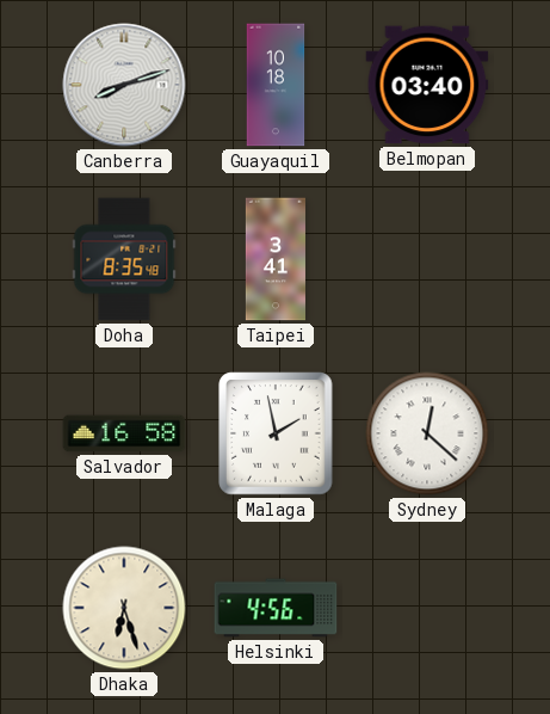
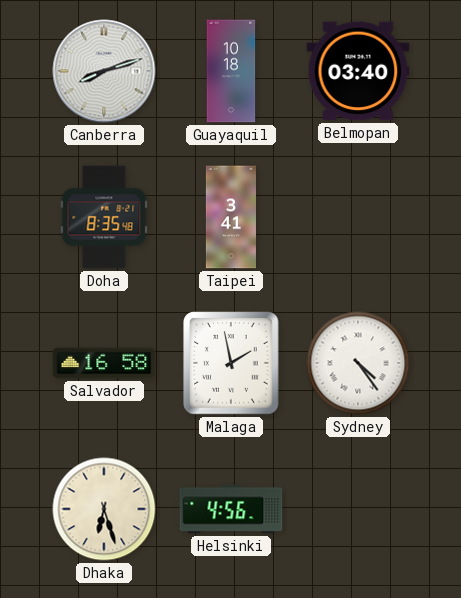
Sydney: 12:22 -> 4:24
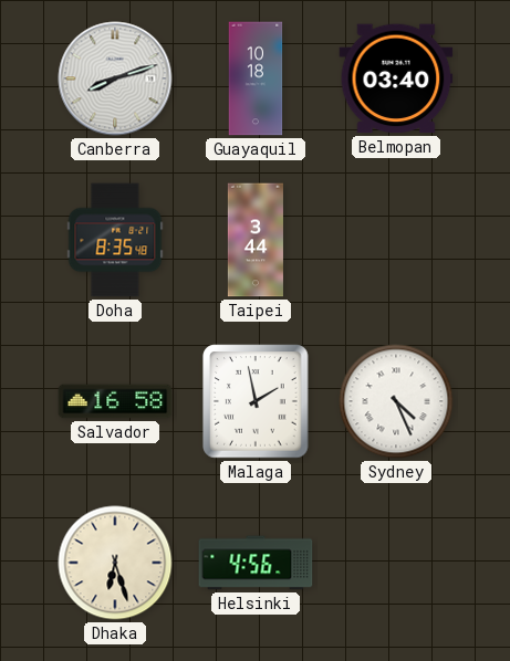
Taipei: 3:41 -> 3:44
Sydney: 4:24 -> 4:26
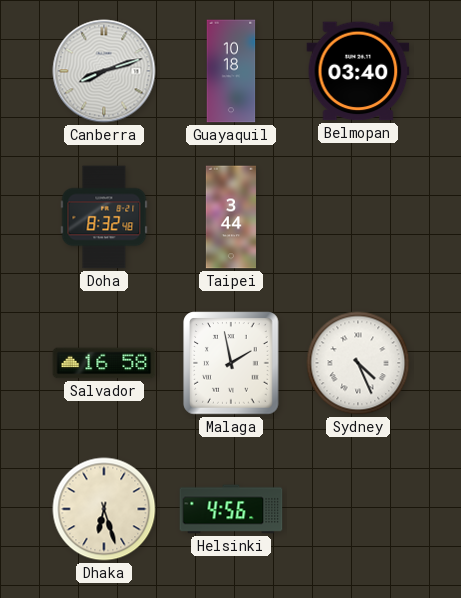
Doha: 8:35 -> 8:32
